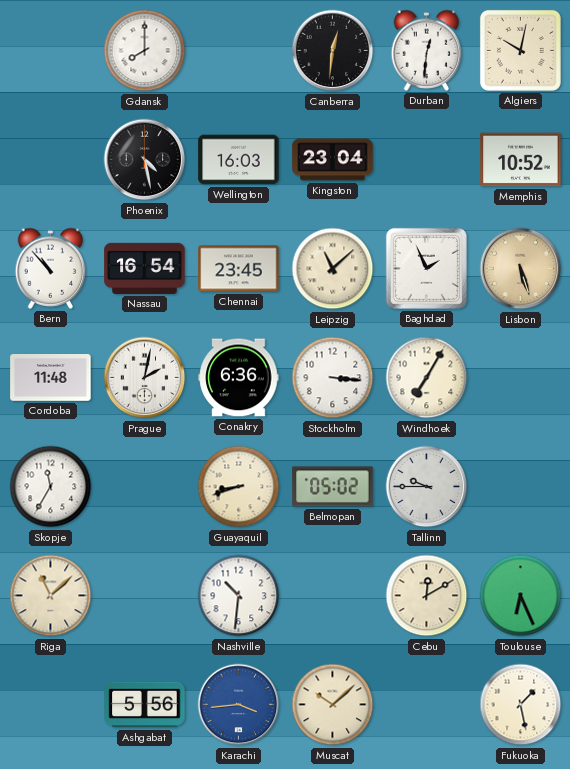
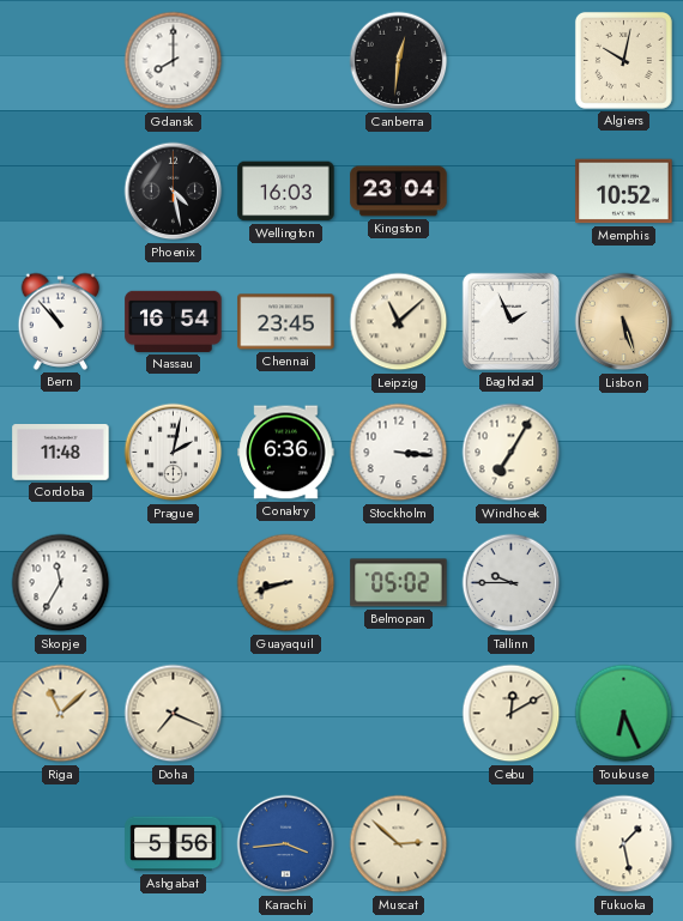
Durban: 12:31 -> none
Doha: none -> 7:19
Nashville: 10:31 -> none
Muscat: 10:08 -> 2:52
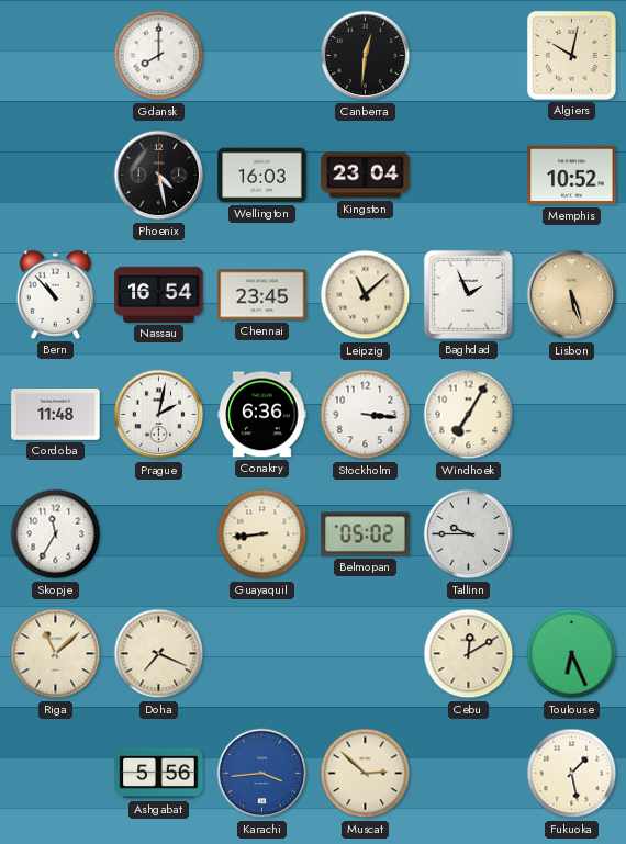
Guayaquil: 8:42 -> 8:44
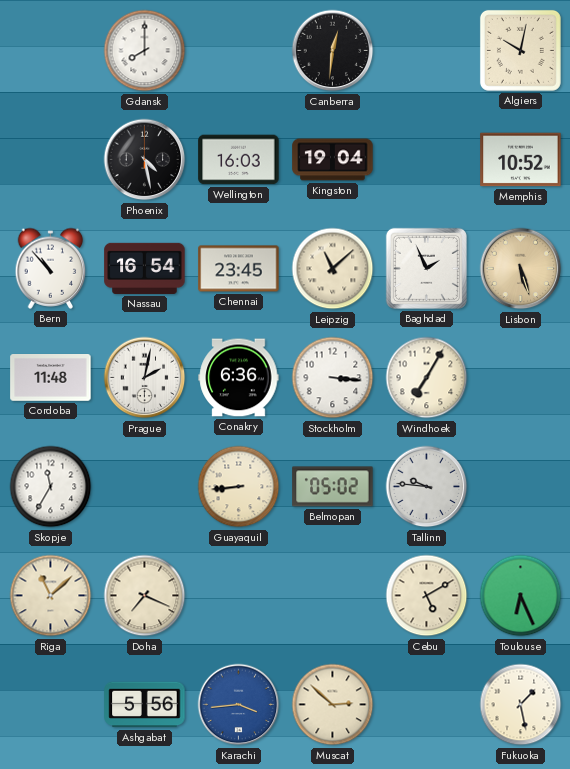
Kingston: 23:04 -> 19:04
Tallinn: 9:45 -> 9:46
Cebu: 12:10 -> 5:10
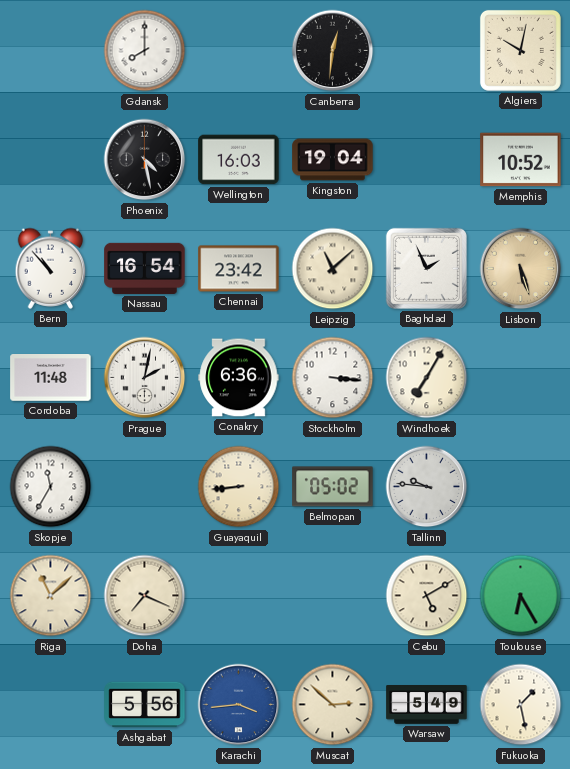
Chennai: 23:45 -> 23:42
Toulouse: 6:26 -> 6:25
Warsaw: none -> 5:49
